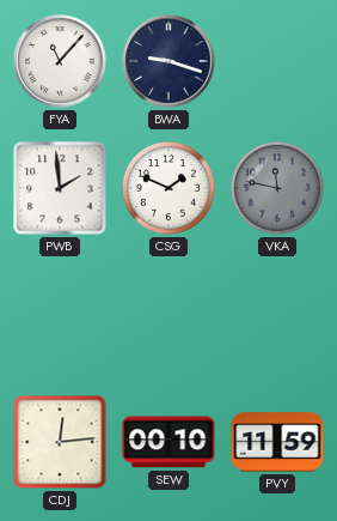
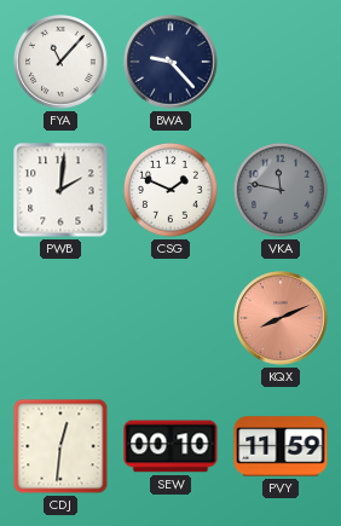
BWA: 9:18 -> 9:23
PWB: 1:59 -> 2:01
KQX: none -> 8:11
CDJ: 12:14 -> 12:31
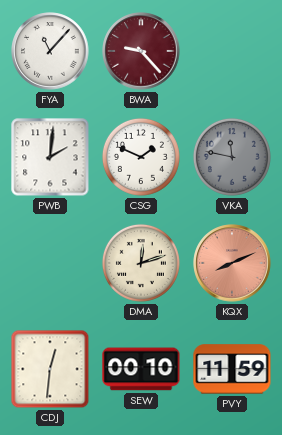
BWA dial: navy -> burgundy
DMA: none -> 12:12
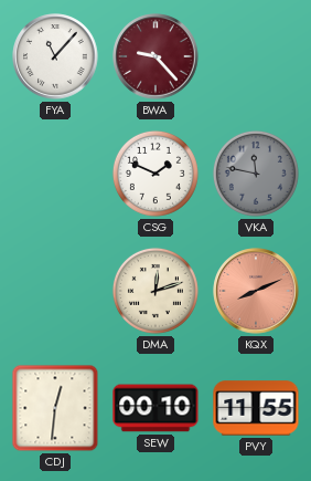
PWB: 2:01 -> none
PVY: 11:59 -> 11:55
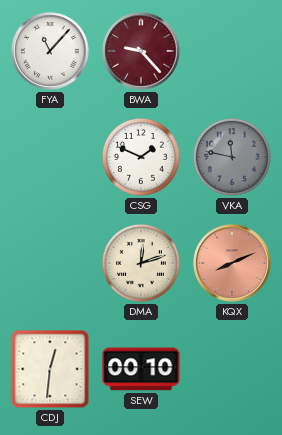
PVY: 11:55 -> none
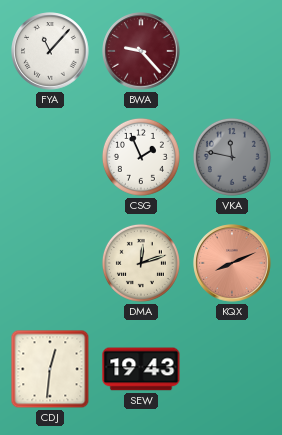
CSG: 1:49 -> 1:56
SEW: 00:10 -> 19:43
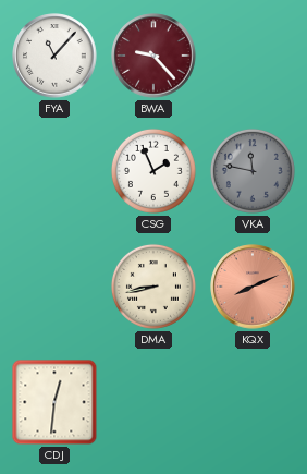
DMA: 12:12 -> 8:43
SEW: 19:43 -> none
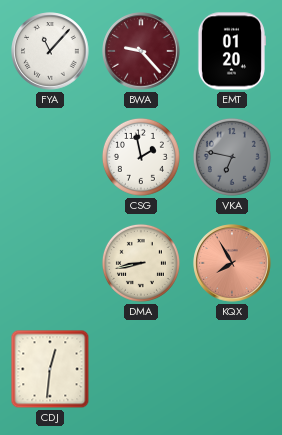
EMT: none -> 01:20
CSG: 1:56 -> 1:58
VKA: 11:47 -> 6:47
KQX: 8:11 -> 7:55
